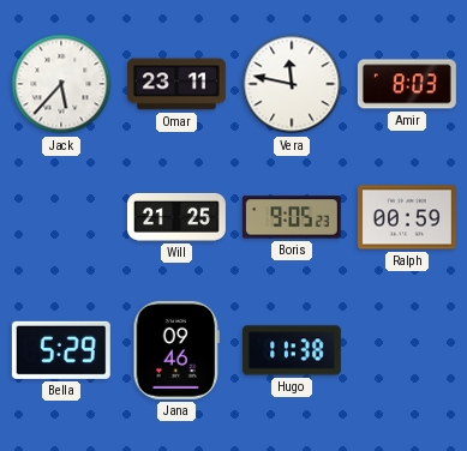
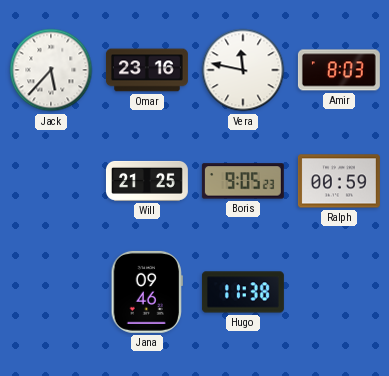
Omar: 23:11 -> 23:16
Bella: 5:29 -> none
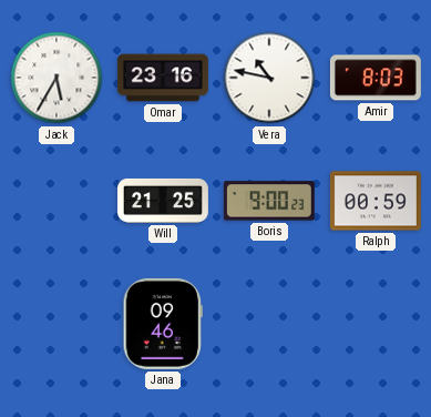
Jack: 5:37 -> 5:35
Vera: 11:47 -> 10:47
Boris: 9:05 -> 9:00
Hugo: 11:38 -> none
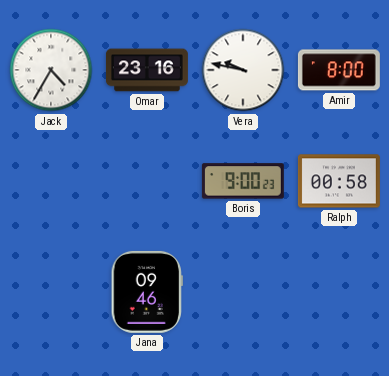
Jack: 5:35 -> 4:35
Vera: 10:47 -> 9:47
Amir: 8:03 -> 8:00
Will: 21:25 -> none
Ralph: 00:59 -> 00:58
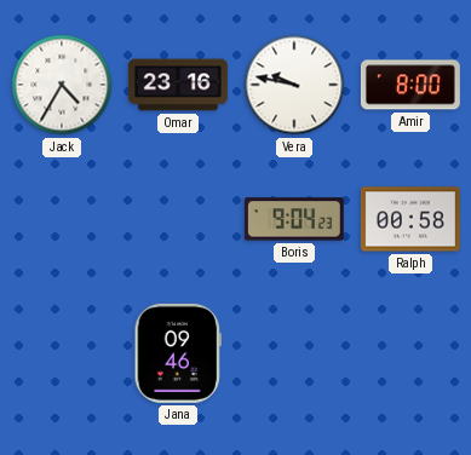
Boris: 9:00 -> 9:04
